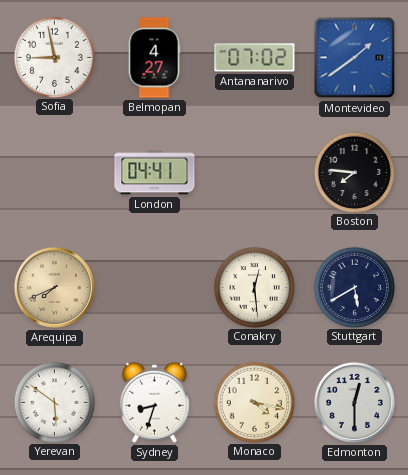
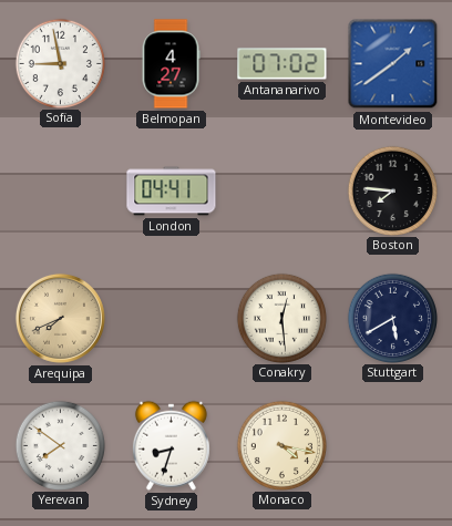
Yerevan: 5:51 -> 7:51
Edmonton: 12:30 -> none
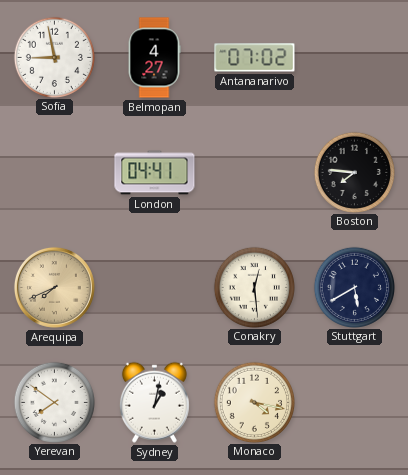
Montevideo: 1:39 -> none
Sydney: 8:33 -> 1:02
